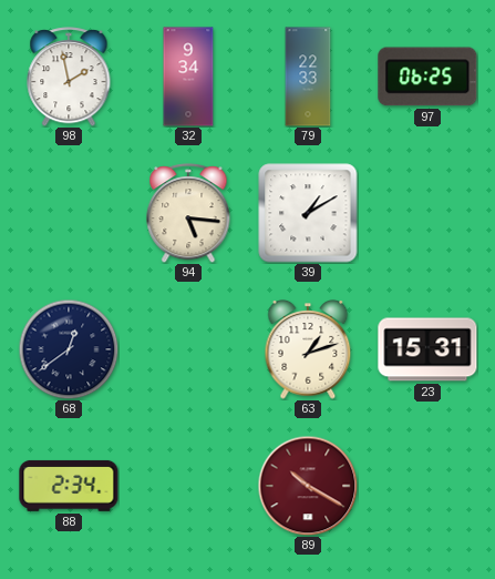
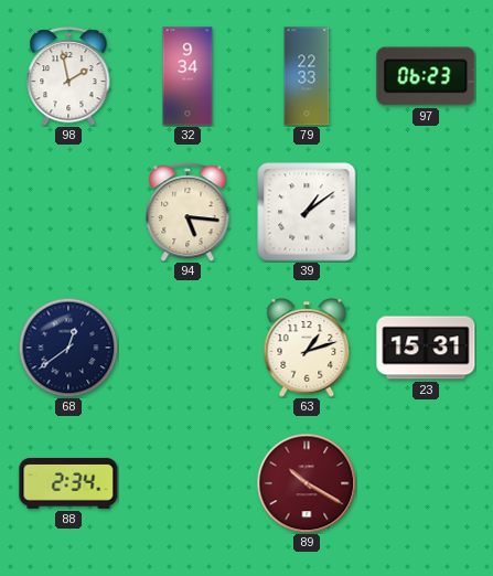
97: 06:25 -> 06:23
39: 1:10 -> 1:09
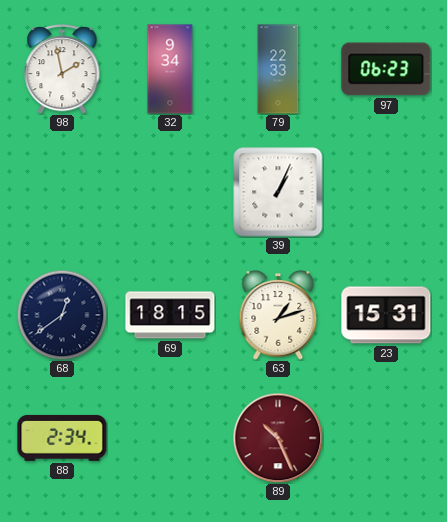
94: 5:16 -> none
39: 1:09 -> 1:04
69: none -> 18:15
89: 10:20 -> 10:26
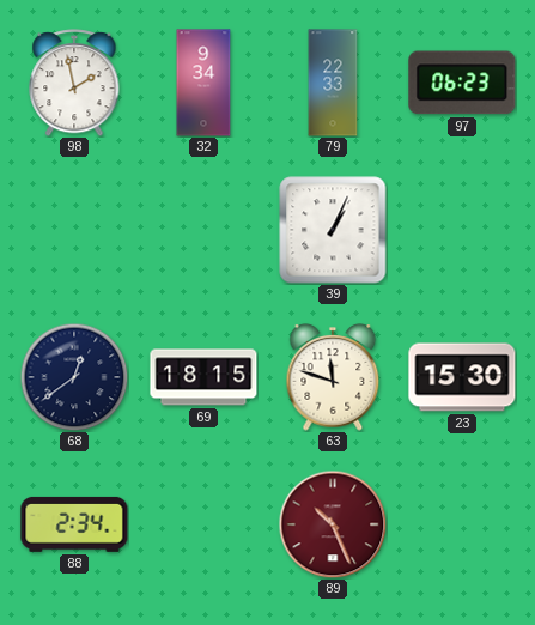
63: 1:12 -> 11:48
23: 15:31 -> 15:30
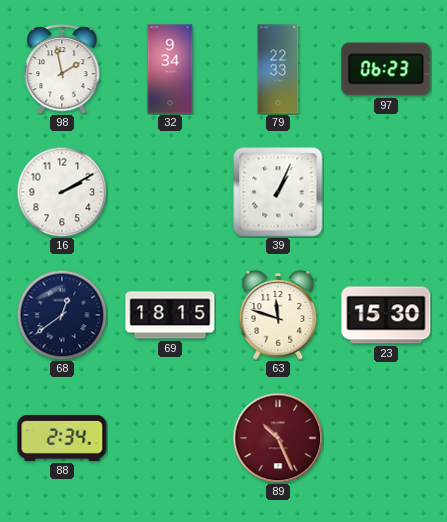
16: none -> 2:10
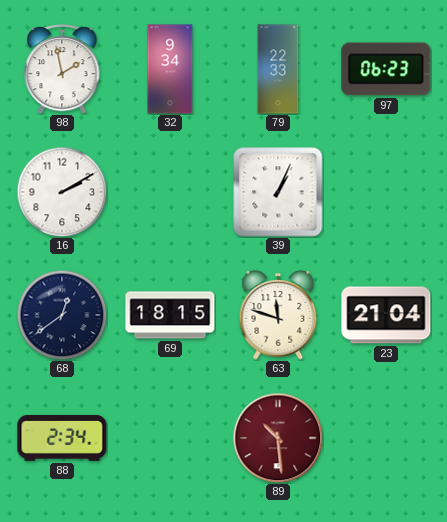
23: 15:30 -> 21:04
89: 10:26 -> 10:29
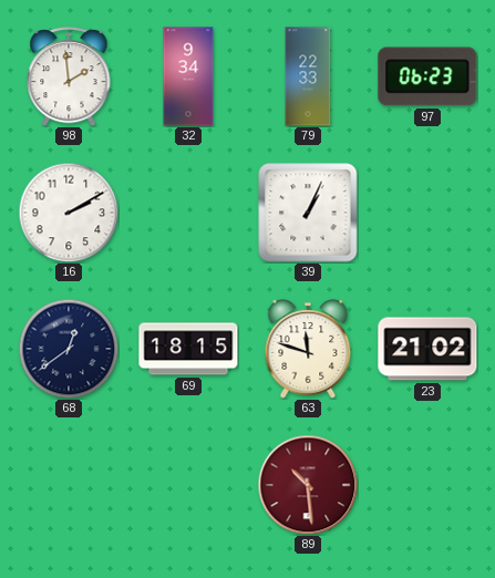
98: 1:58 -> 1:59
23: 21:04 -> 21:02
88: 2:34 -> none
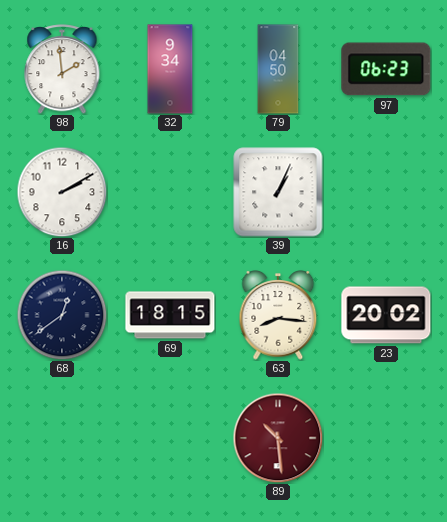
79: 22:33 -> 04:50
63: 11:48 -> 8:16
23: 21:02 -> 20:02
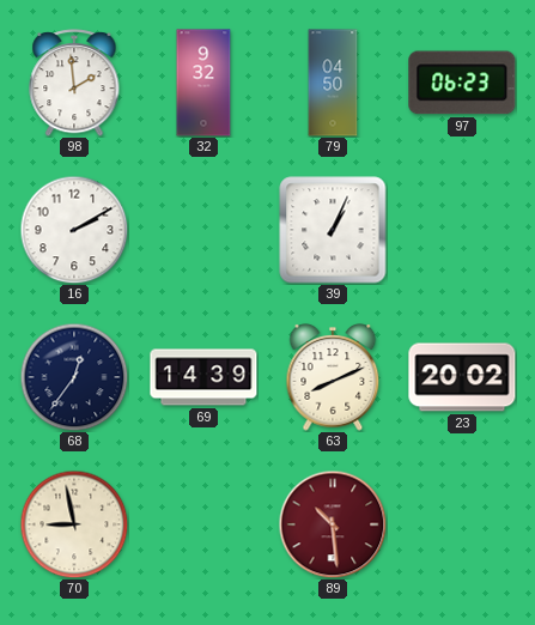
32: 9:34 -> 9:32
68: 12:39 -> 12:36
69: 18:15 -> 14:39
63: 8:16 -> 8:11
70: none -> 8:58
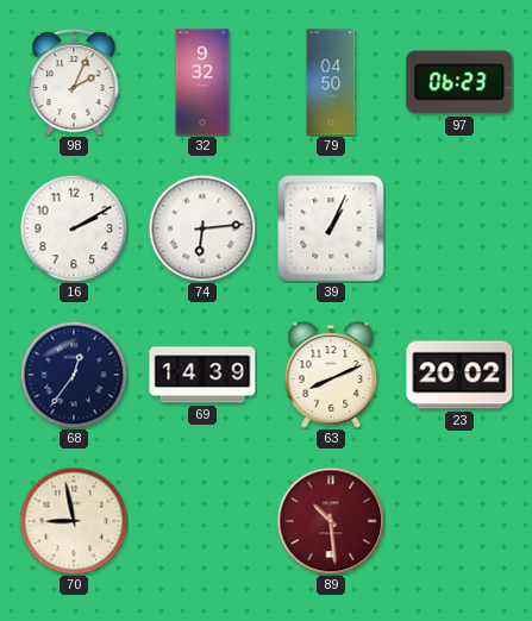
98: 1:59 -> 2:04
74: none -> 6:14
